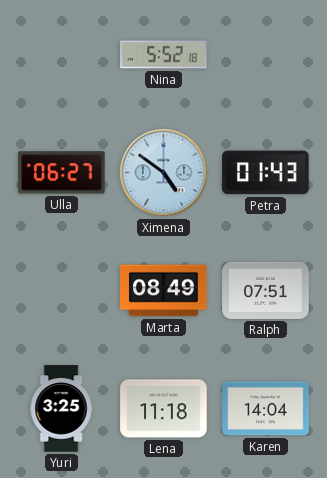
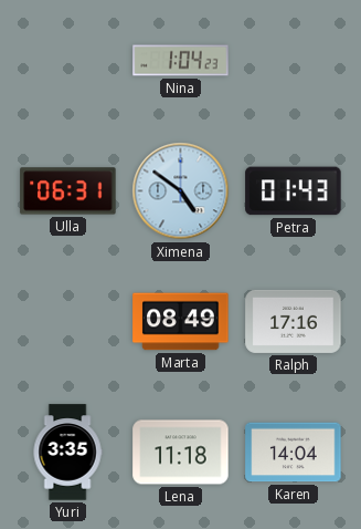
Nina: 5:52 -> 1:04
Ulla: 06:27 -> 06:31
Ralph: 07:51 -> 17:16
Yuri: 3:25 -> 3:35
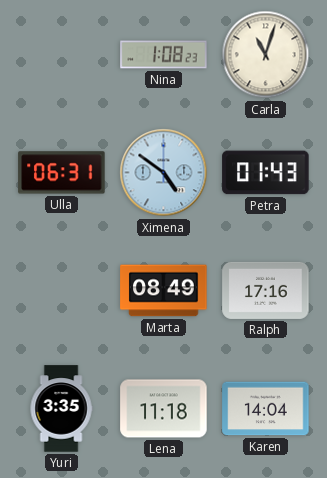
Nina: 1:04 -> 1:08
Carla: none -> 11:03
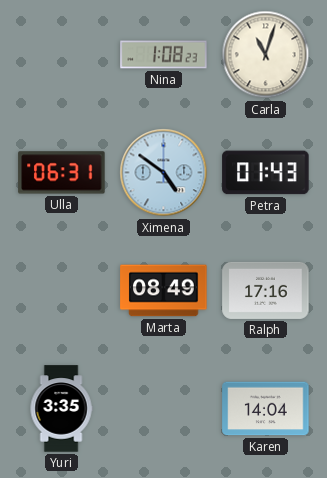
Lena: 11:18 -> none
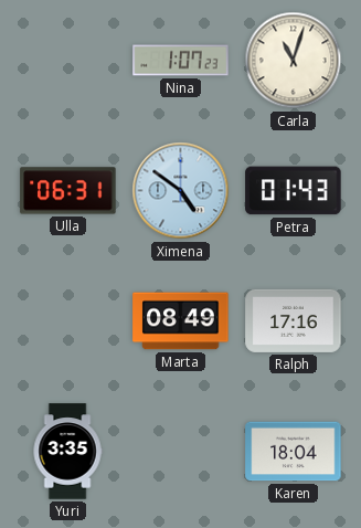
Nina: 1:08 -> 1:07
Karen: 14:04 -> 18:04
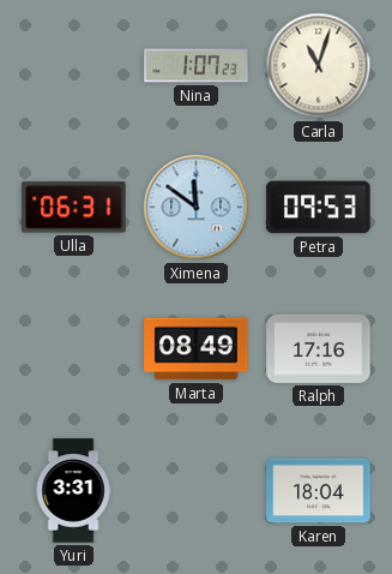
Ximena: 4:51 -> 11:51
Petra: 01:43 -> 09:53
Yuri: 3:35 -> 3:31
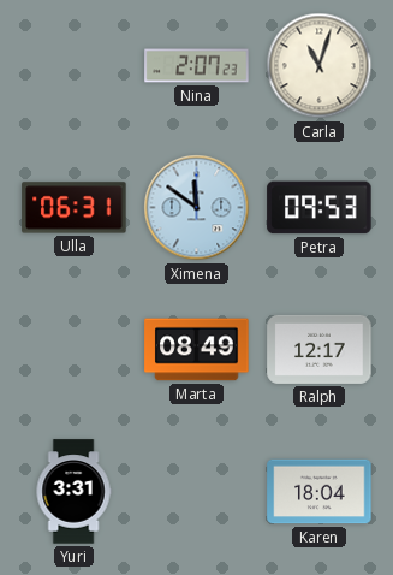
Nina: 1:07 -> 2:07
Ralph: 17:16 -> 12:17
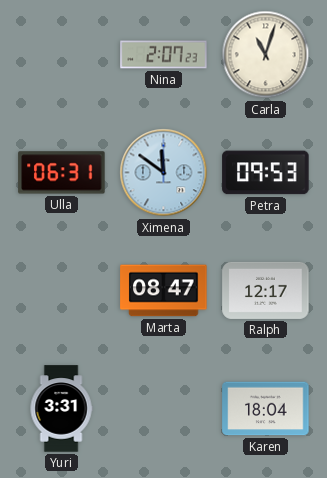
Marta: 08:49 -> 08:47
